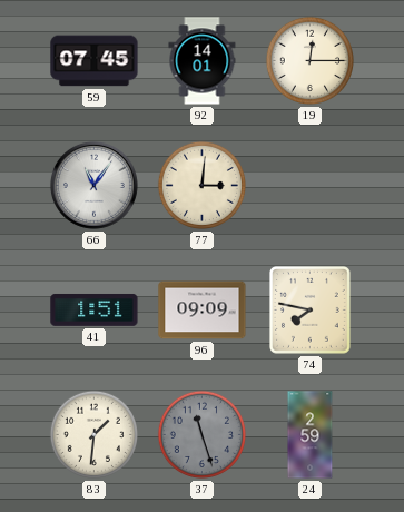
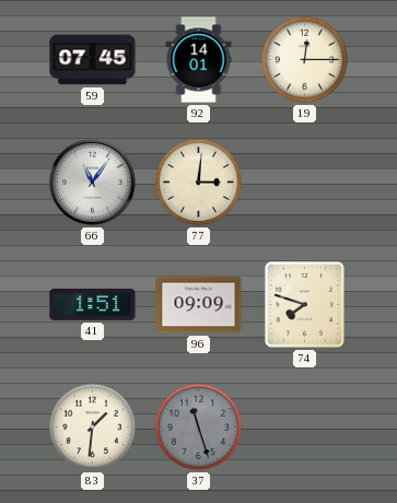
74: 7:47 -> 7:48
24: 2:59 -> none
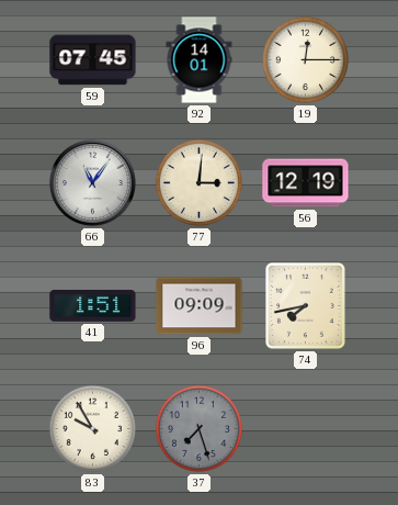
56: none -> 12:19
74: 7:48 -> 7:43
83: 1:31 -> 9:55
37: 11:27 -> 7:27
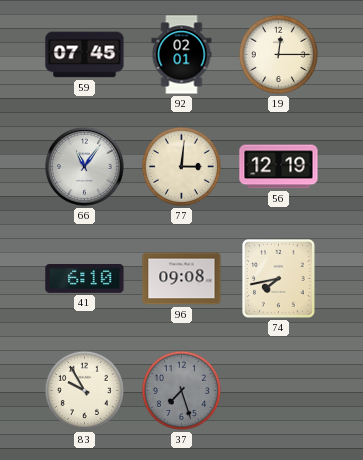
92: 14:01 -> 02:01
41: 1:51 -> 6:10
96: 09:09 -> 09:08
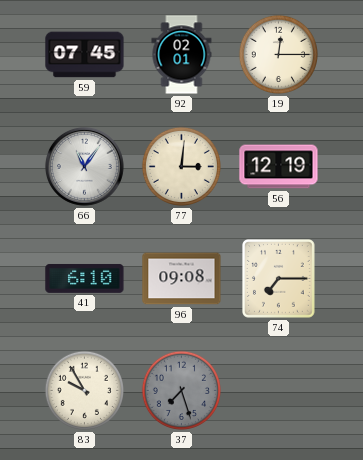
74: 7:43 -> 7:15
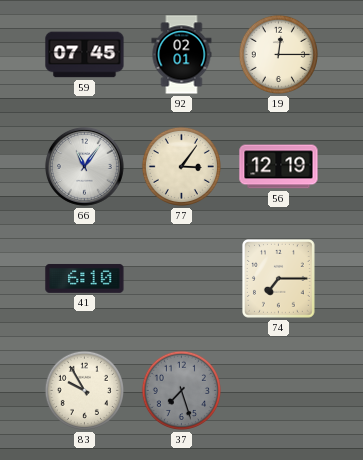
77: 3:01 -> 3:06
96: 09:08 -> none
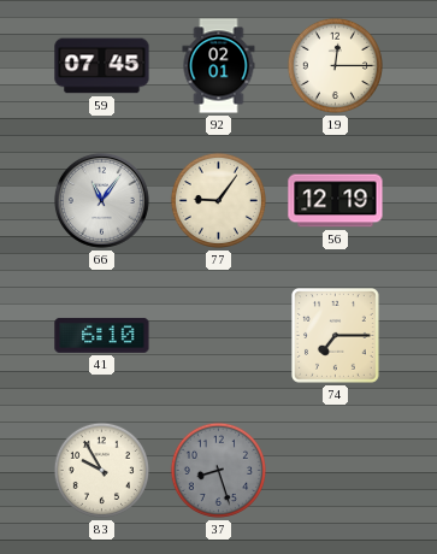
77: 3:06 -> 9:06
37: 7:27 -> 8:27
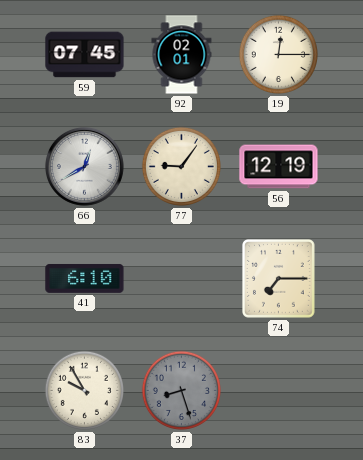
66: 11:06 -> 12:40
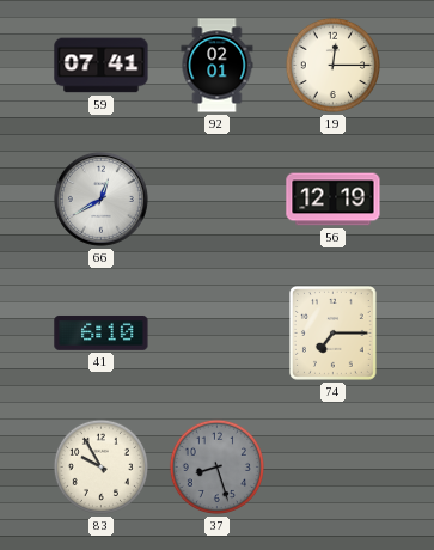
59: 07:45 -> 07:41
77: 9:06 -> none
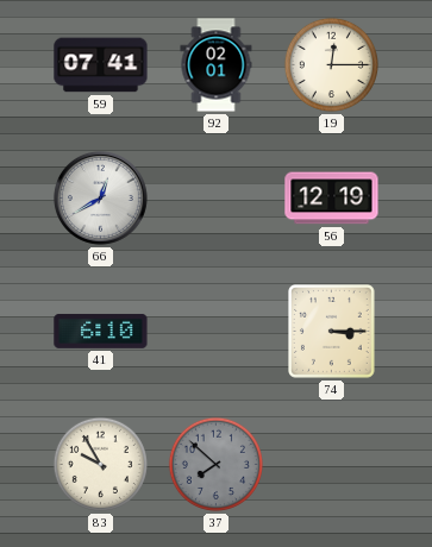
74: 7:15 -> 3:15
37: 8:27 -> 7:52
